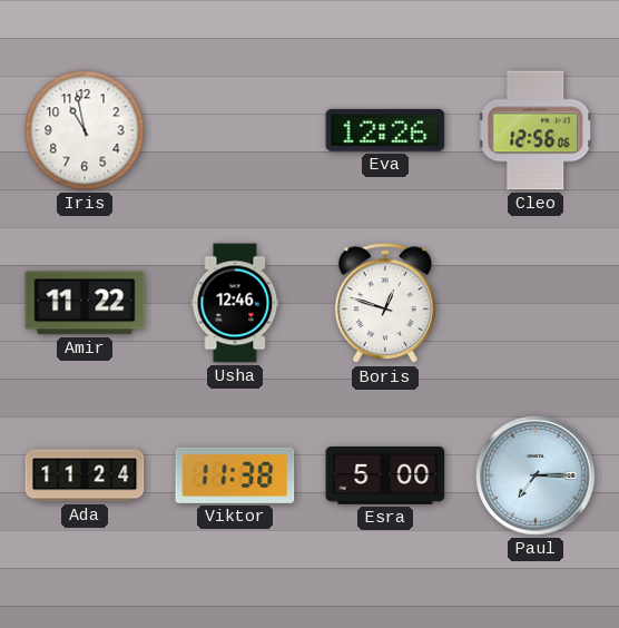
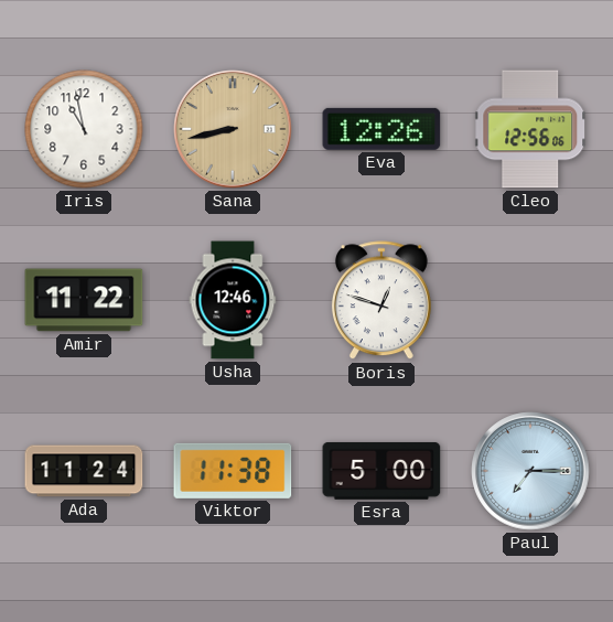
Sana: none -> 8:43
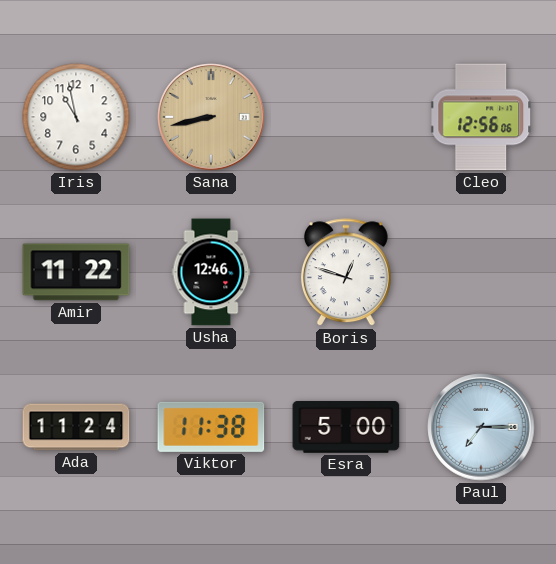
Eva: 12:26 -> none
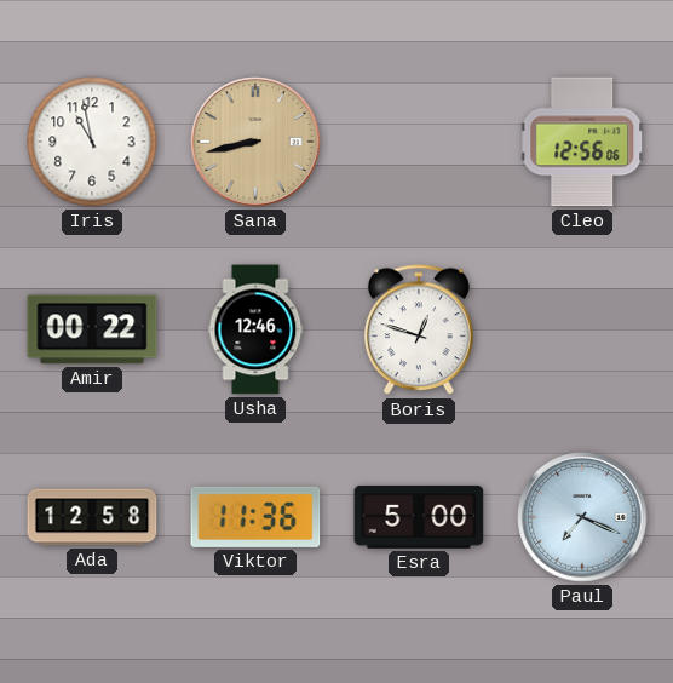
Amir: 11:22 -> 00:22
Ada: 11:24 -> 12:58
Viktor: 11:38 -> 11:36
Paul: 7:15 -> 7:19
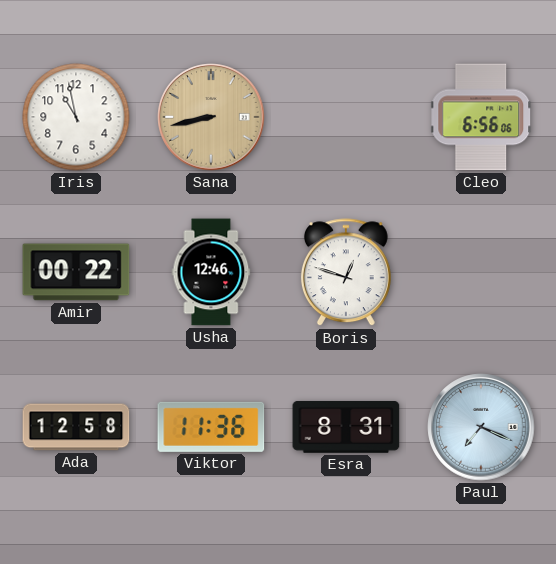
Cleo: 12:56 -> 6:56
Esra: 5:00 -> 8:31
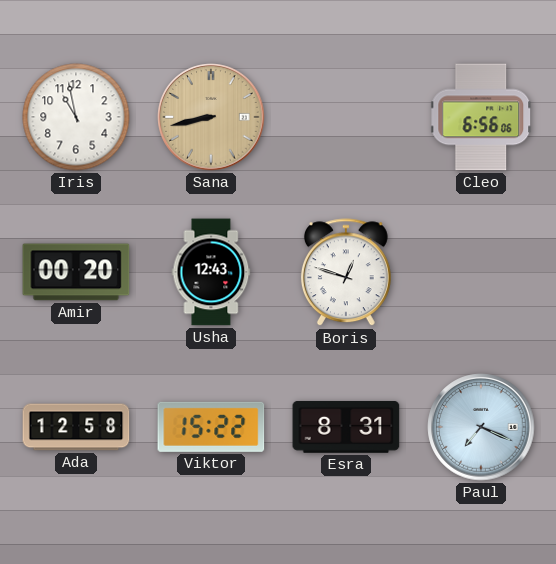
Amir: 00:22 -> 00:20
Usha: 12:46 -> 12:43
Viktor: 11:36 -> 15:22
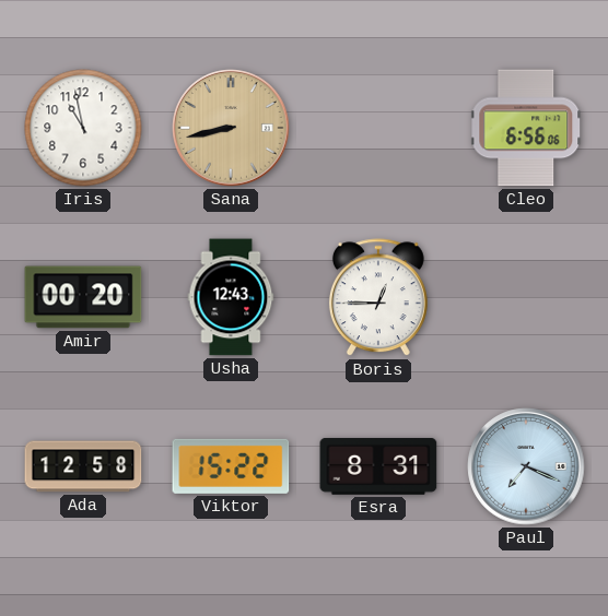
Boris: 12:48 -> 12:45
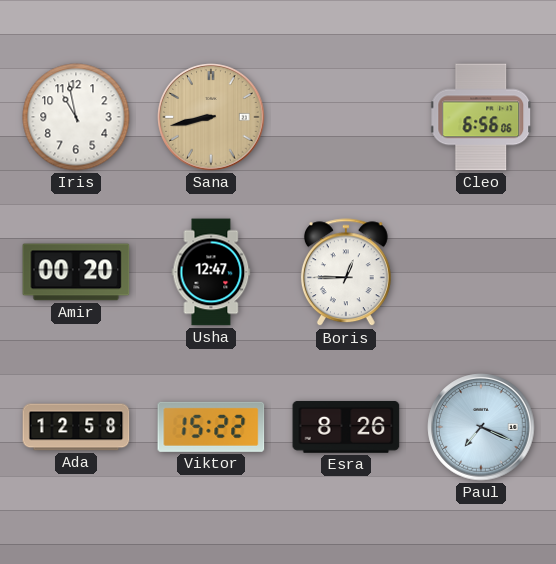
Usha: 12:43 -> 12:47
Esra: 8:31 -> 8:26
